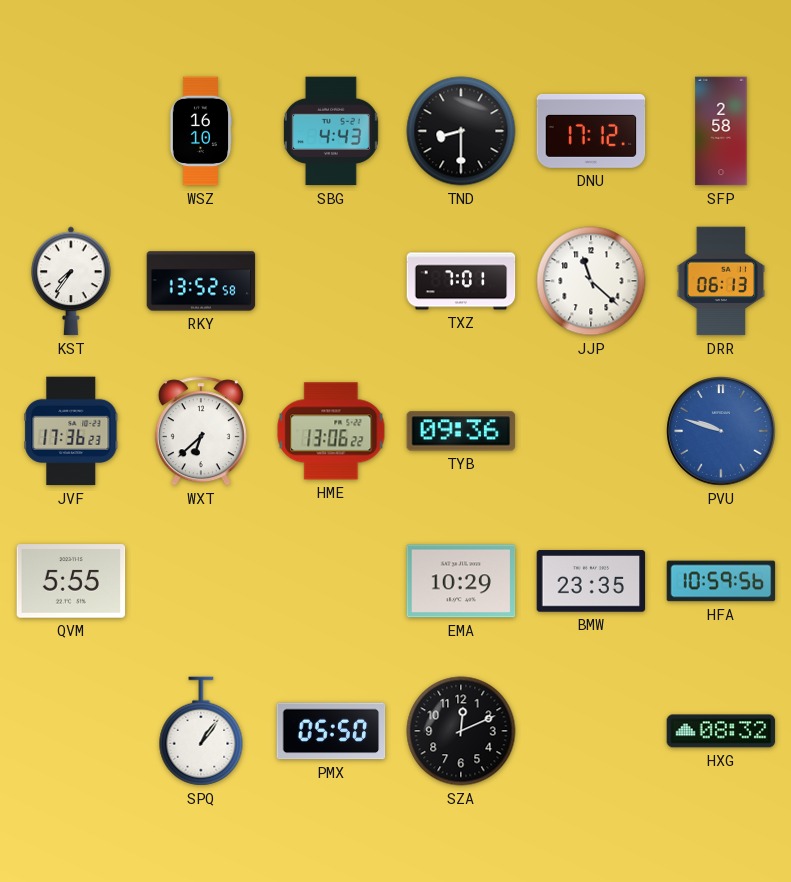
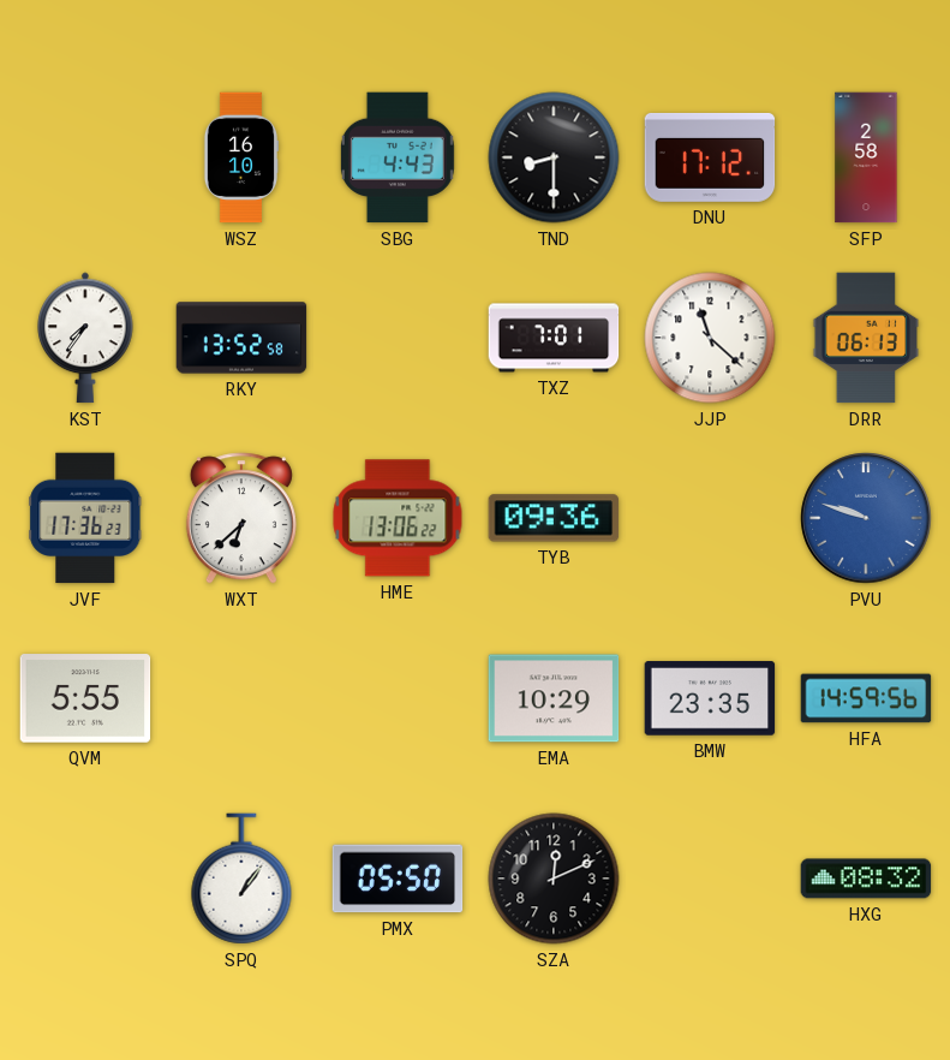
HFA: 10:59 -> 14:59
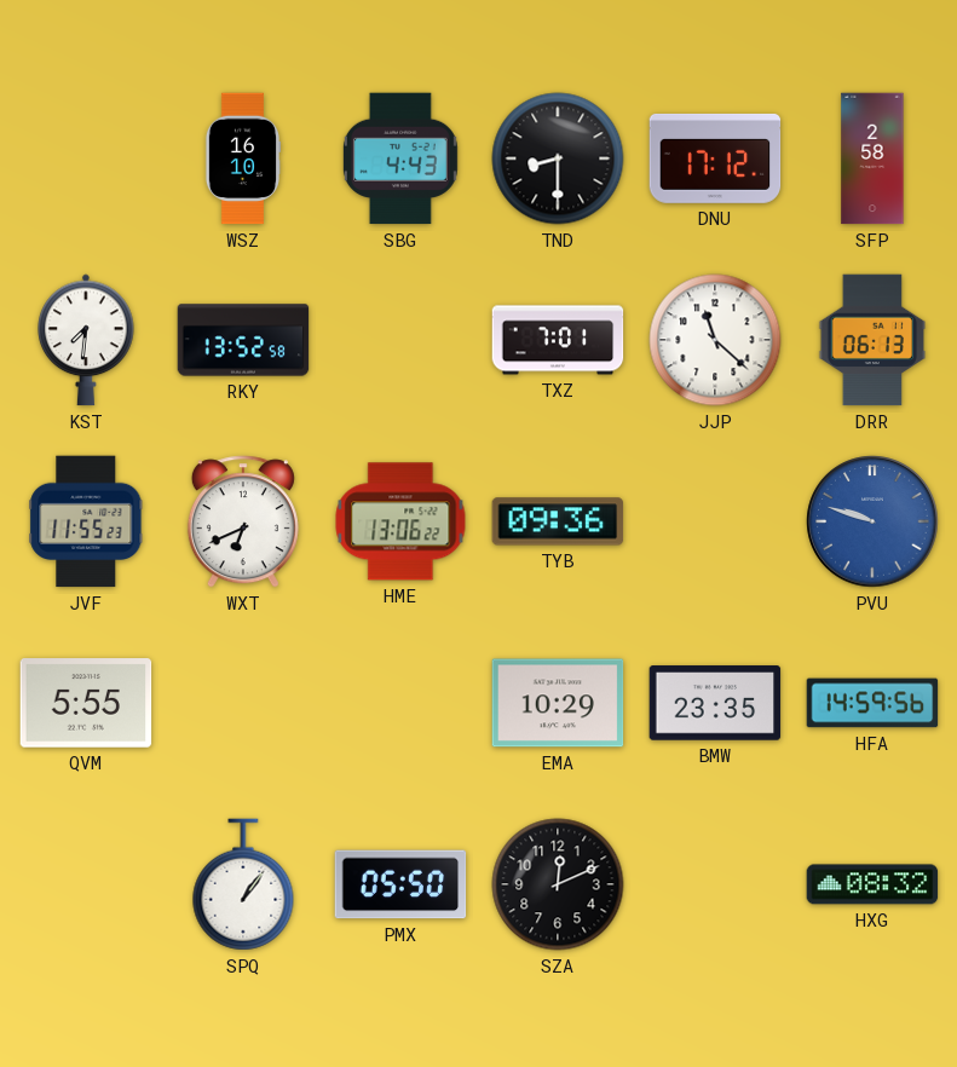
KST: 7:36 -> 7:31
JVF: 17:36 -> 11:55
WXT: 6:38 -> 6:41
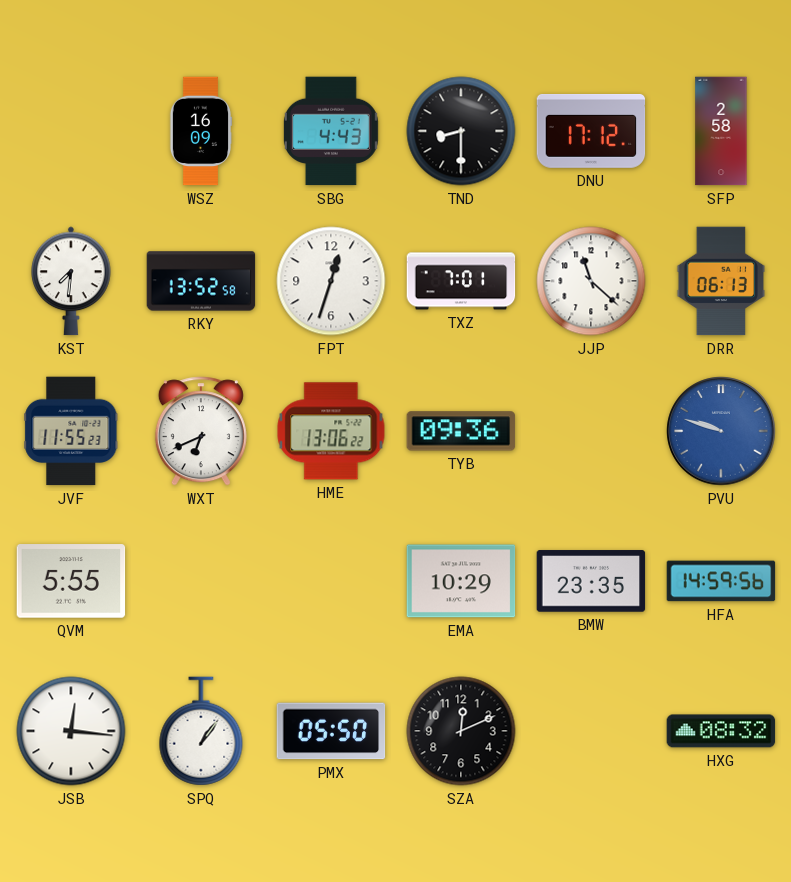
WSZ: 16:10 -> 16:09
FPT: none -> 12:33
JSB: none -> 12:16
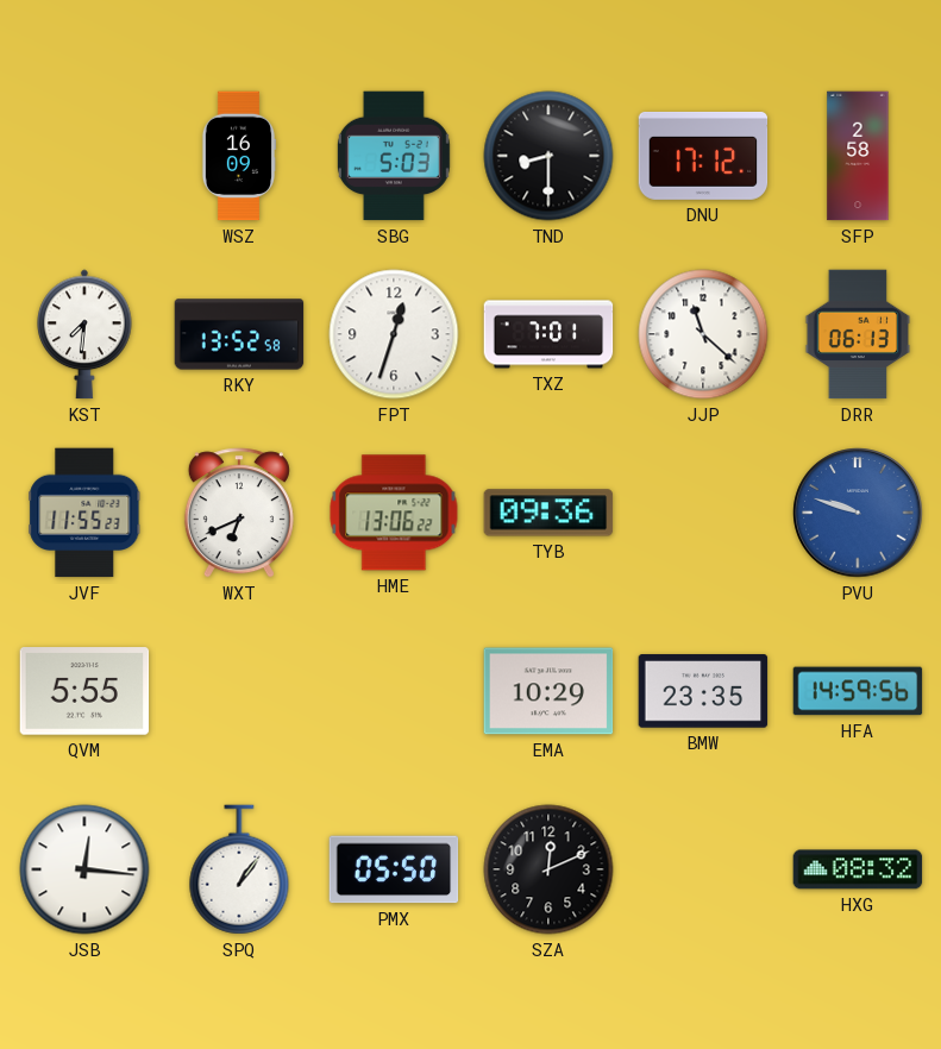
SBG: 4:43 -> 5:03
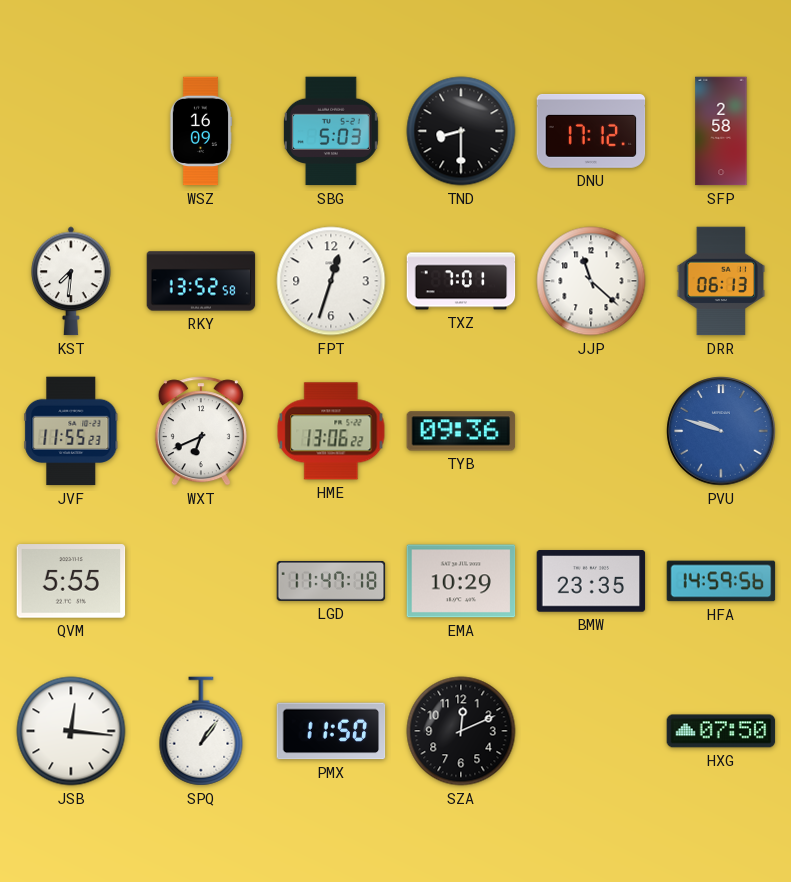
LGD: none -> 11:47
PMX: 05:50 -> 11:50
HXG: 08:32 -> 07:50
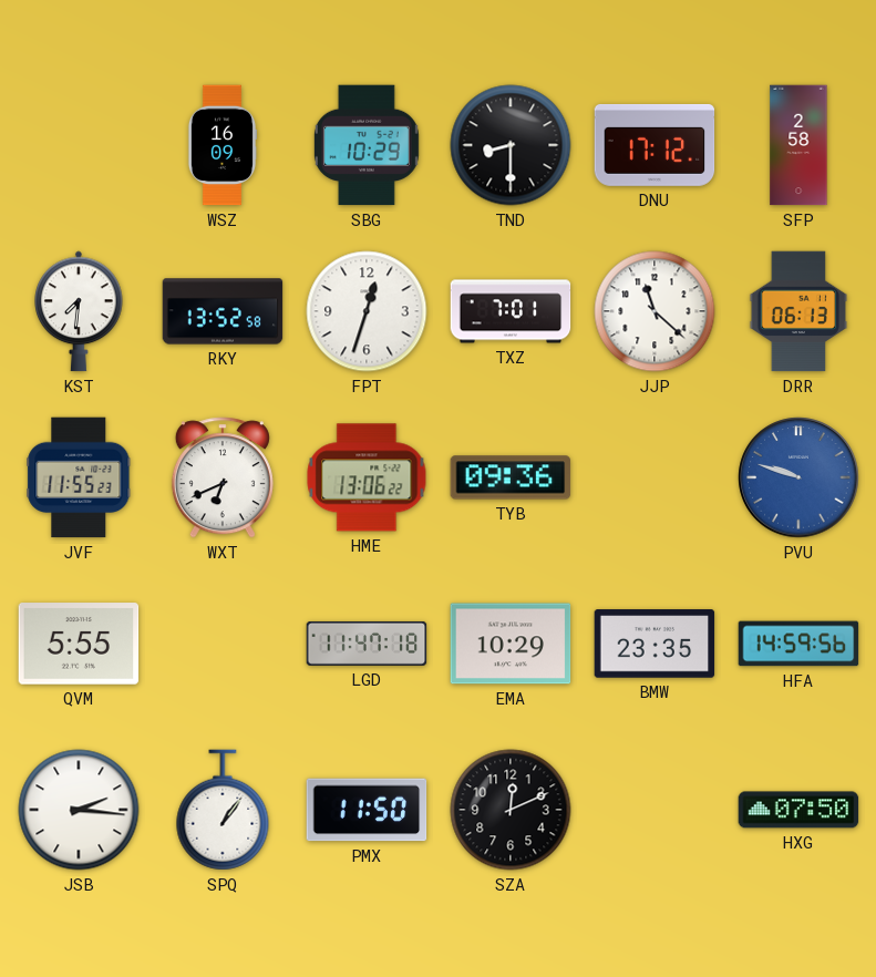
SBG: 5:03 -> 10:29
JSB: 12:16 -> 2:16
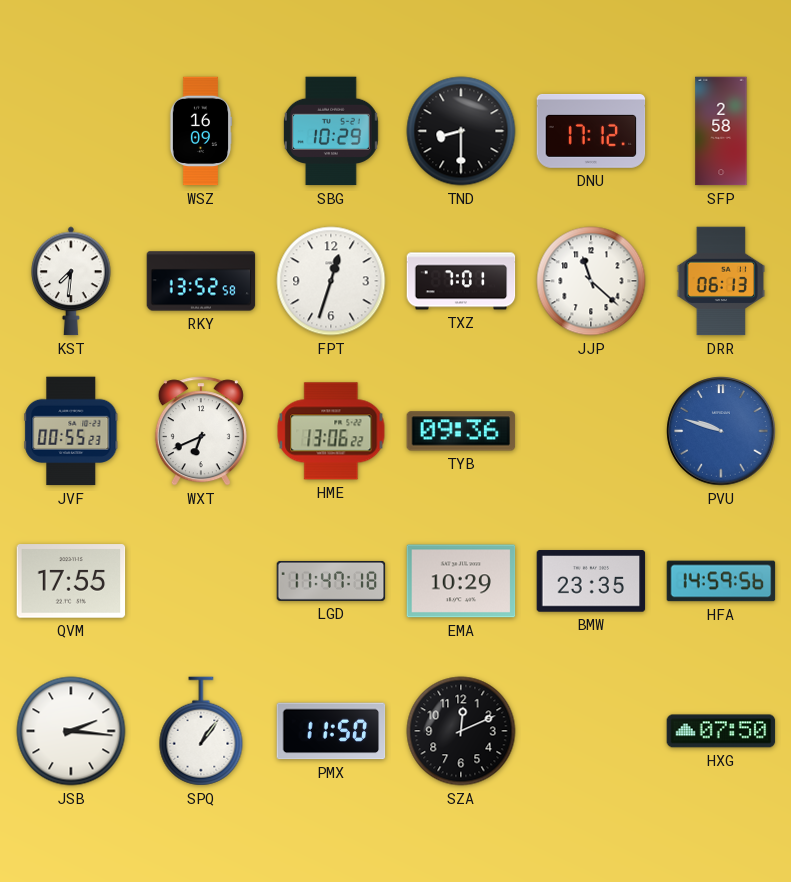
JVF: 11:55 -> 00:55
QVM: 5:55 -> 17:55
